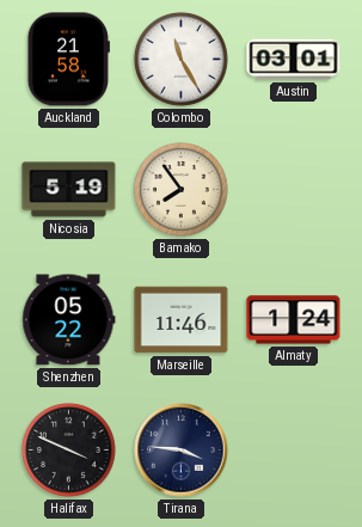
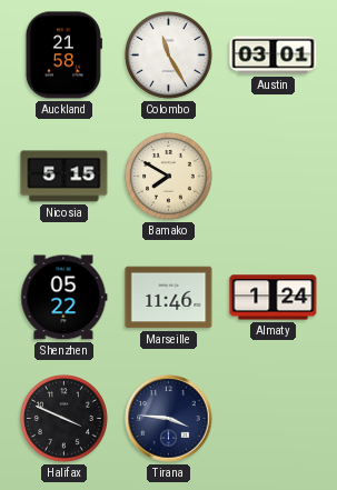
Nicosia: 5:19 -> 5:15
Bamako: 7:54 -> 7:50
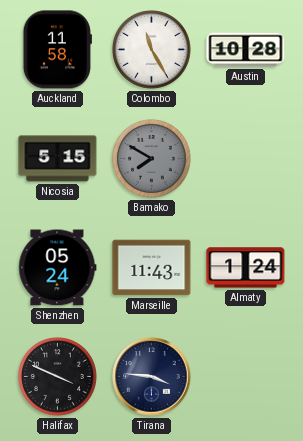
Auckland: 21:58 -> 11:58
Austin: 03:01 -> 10:28
Bamako dial: cream -> grey
Shenzhen: 05:22 -> 05:24
Marseille: 11:46 -> 11:43
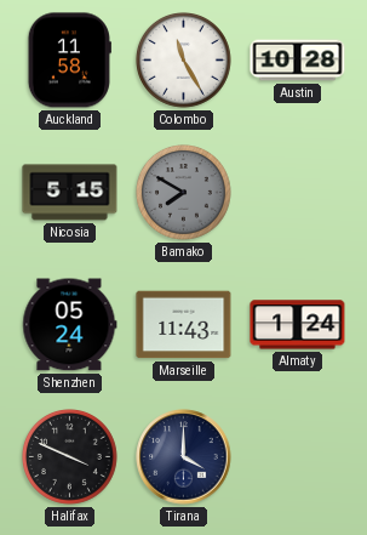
Tirana: 3:46 -> 4:00
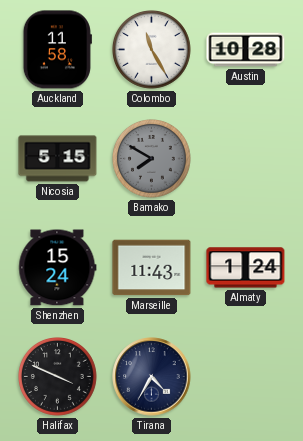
Shenzhen: 05:24 -> 15:24
Tirana: 4:00 -> 4:35
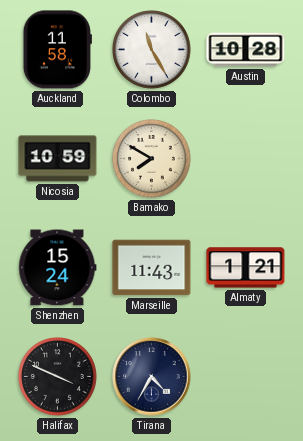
Nicosia: 5:15 -> 10:59
Bamako dial: grey -> cream
Almaty: 1:24 -> 1:21
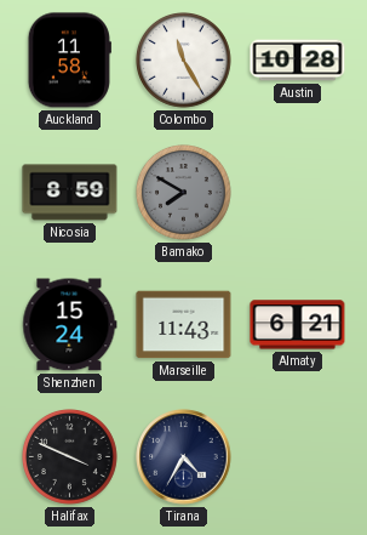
Nicosia: 10:59 -> 8:59
Bamako dial: cream -> grey
Almaty: 1:21 -> 6:21
